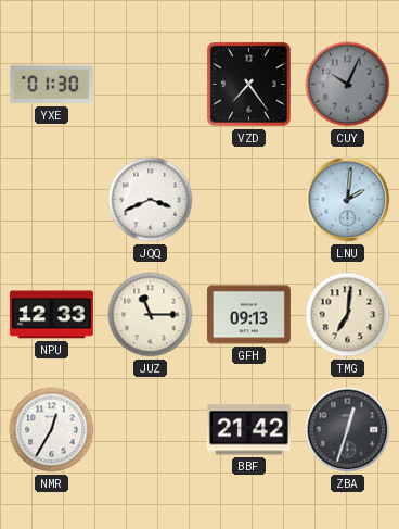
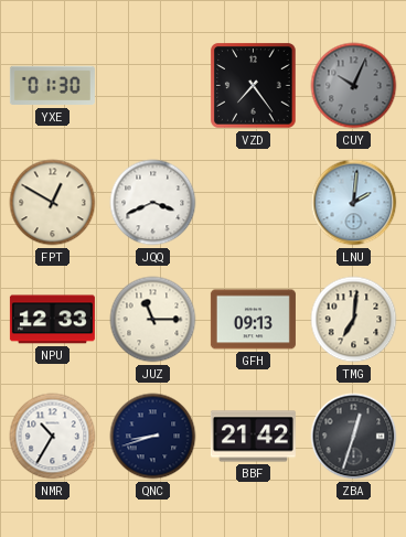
FPT: none -> 12:50
NMR: 12:35 -> 10:35
QNC: none -> 8:42
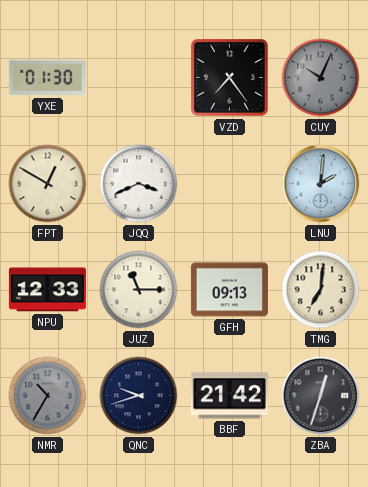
NMR dial: white -> grey
QNC: 8:42 -> 9:42
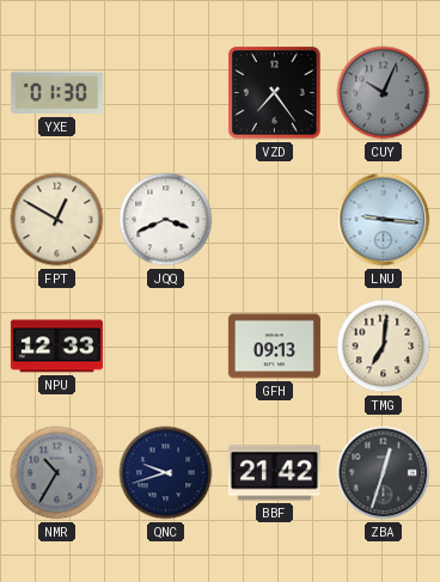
LNU: 2:01 -> 9:16
JUZ: 11:15 -> none
